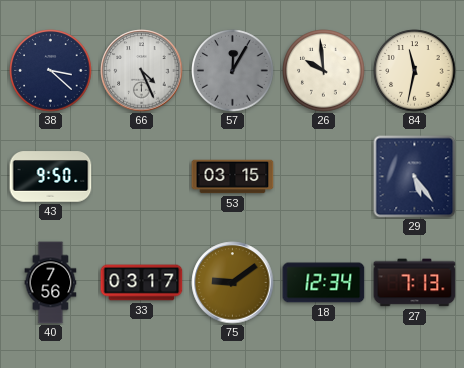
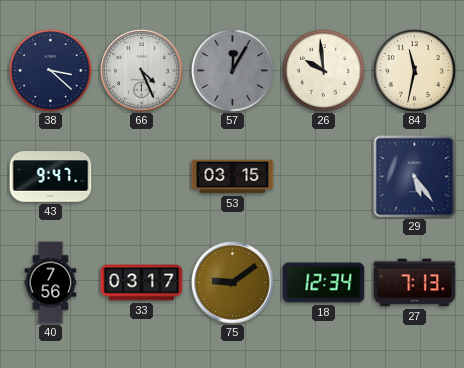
43: 9:50 -> 9:47
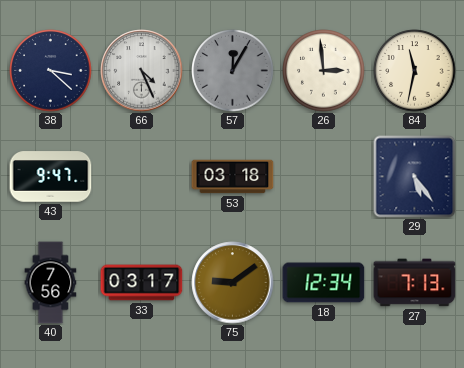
26: 9:59 -> 2:59
53: 03:15 -> 03:18
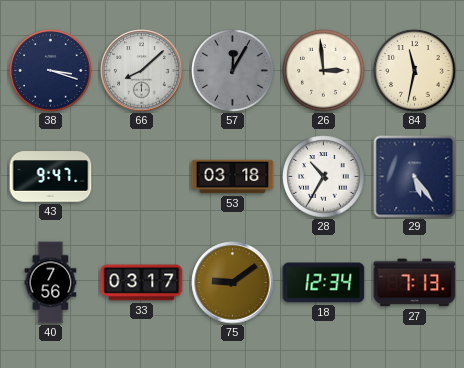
38: 3:22 -> 3:18
66: 4:26 -> 8:08
28: none -> 10:35
